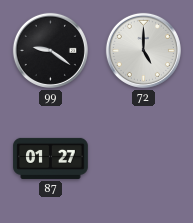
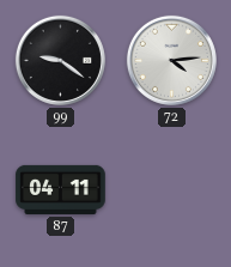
72: 5:00 -> 4:14
87: 01:27 -> 04:11
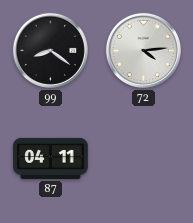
99: 9:21 -> 8:21
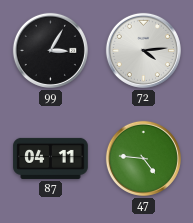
99: 8:21 -> 3:05
47: none -> 4:46
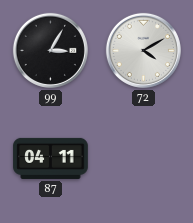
72: 4:14 -> 4:10
47: 4:46 -> none
